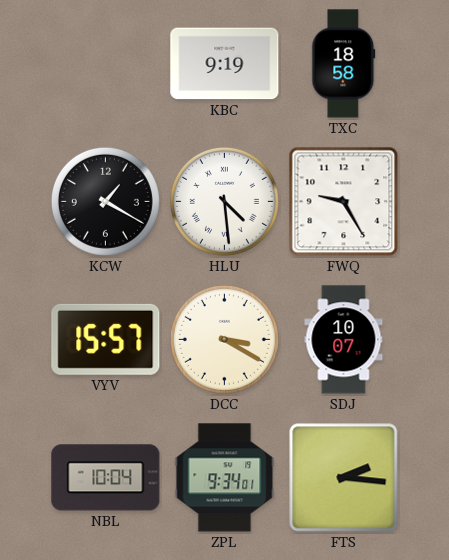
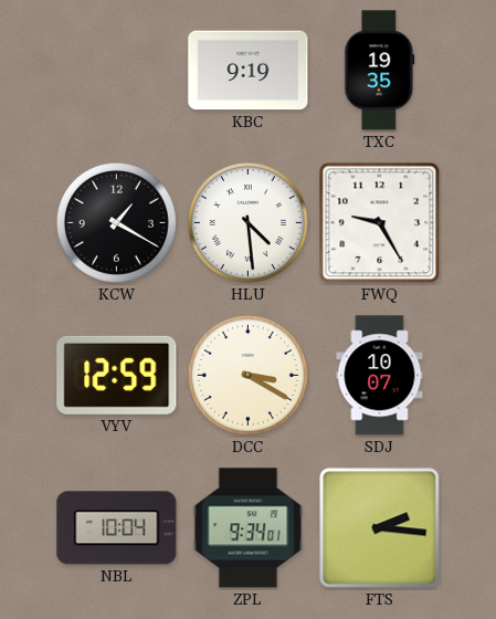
TXC: 18:58 -> 19:35
VYV: 15:57 -> 12:59
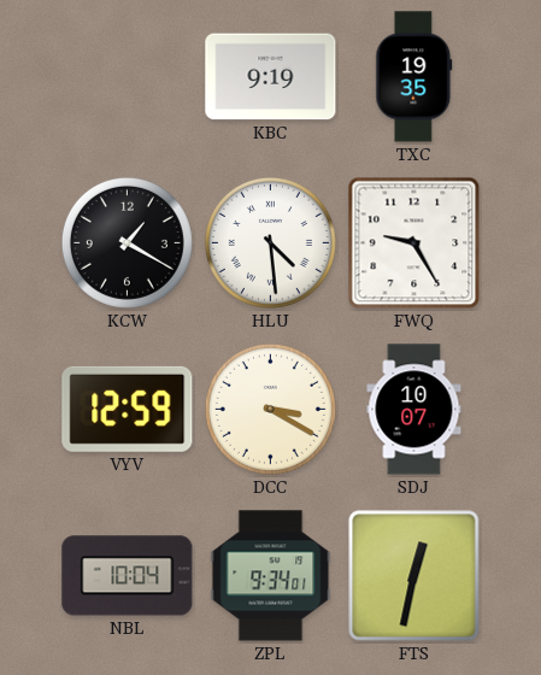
FTS: 2:16 -> 12:32
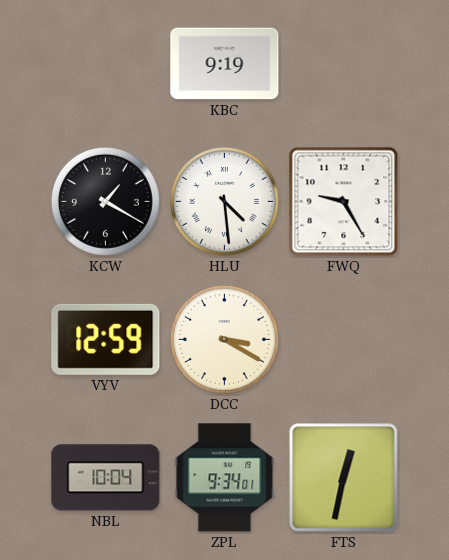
TXC: 19:35 -> none
SDJ: 10:07 -> none
